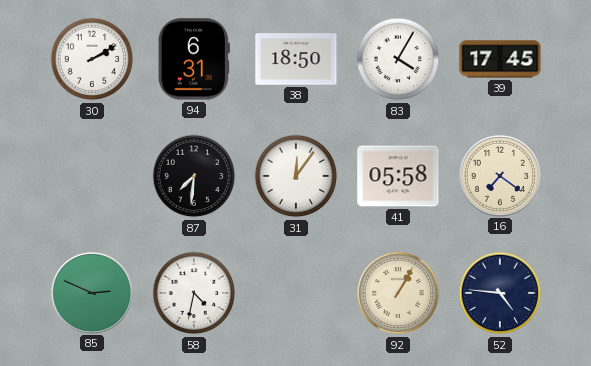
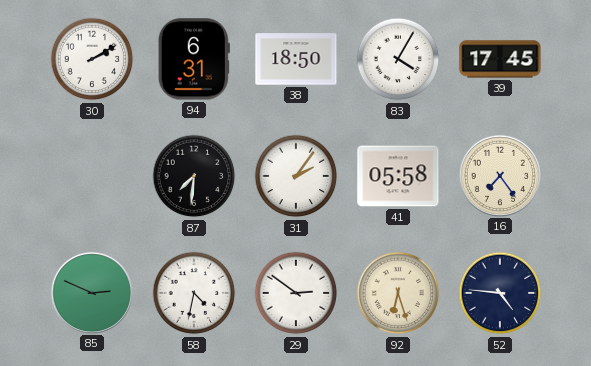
31: 12:06 -> 2:06
16: 7:21 -> 7:24
29: none -> 2:51
92: 1:05 -> 6:27
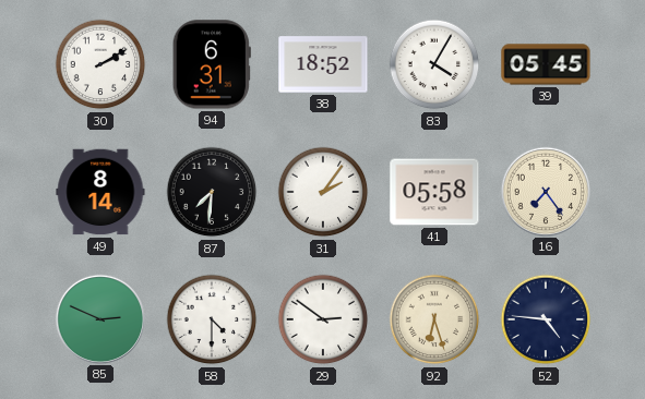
38: 18:50 -> 18:52
39: 17:45 -> 05:45
49: none -> 8:14
58: 4:32 -> 4:30
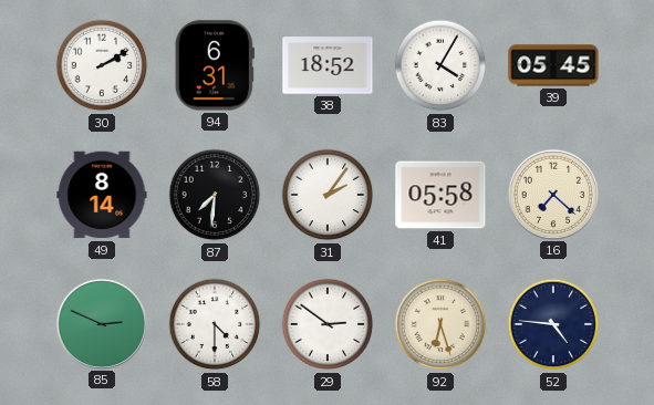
16: 7:24 -> 7:22
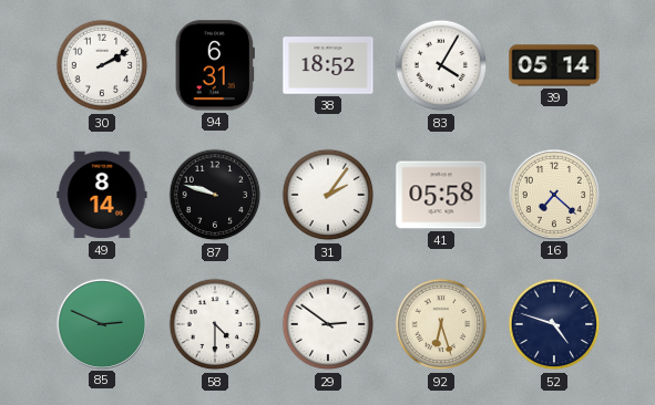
39: 05:45 -> 05:14
87: 7:31 -> 9:48
52: 4:46 -> 4:48
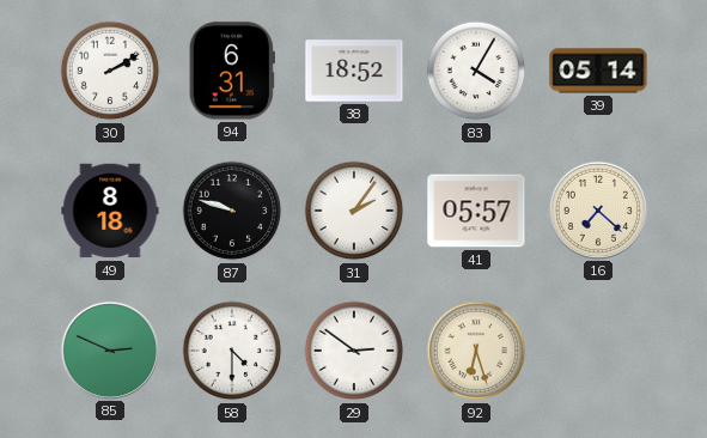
49: 8:14 -> 8:18
41: 05:58 -> 05:57
52: 4:48 -> none
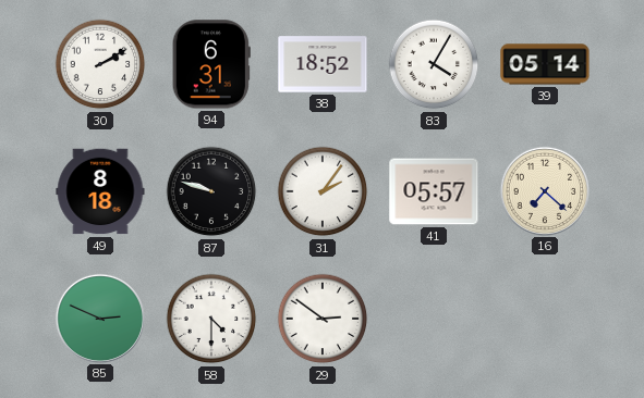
92: 6:27 -> none
